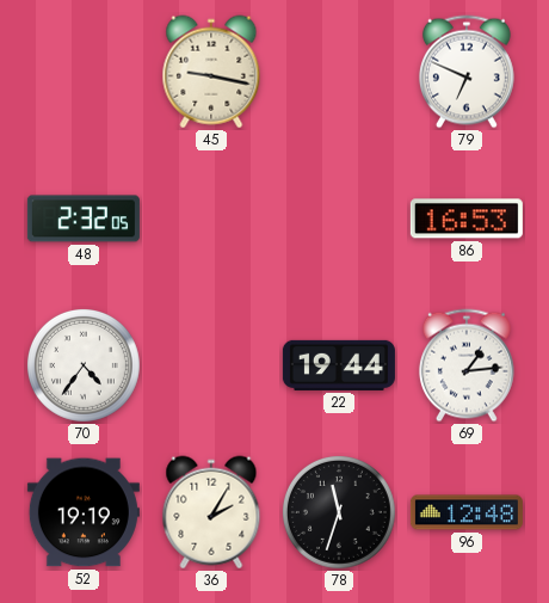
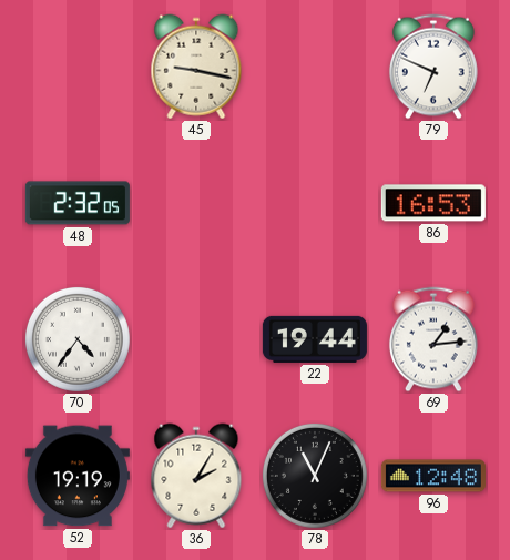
78: 11:33 -> 11:04
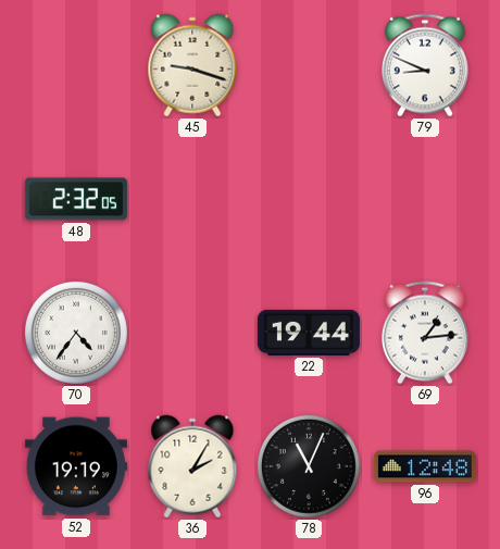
45: 9:17 -> 9:18
79: 6:49 -> 8:49
86: 16:53 -> none
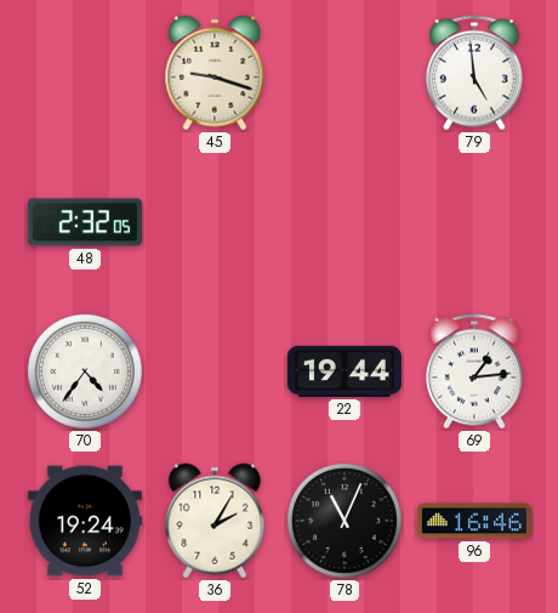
79: 8:49 -> 4:59
52: 19:19 -> 19:24
96: 12:48 -> 16:46
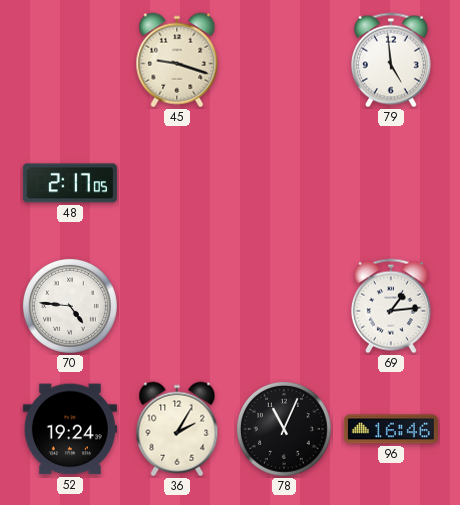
48: 2:32 -> 2:17
70: 4:36 -> 4:46
22: 19:44 -> none
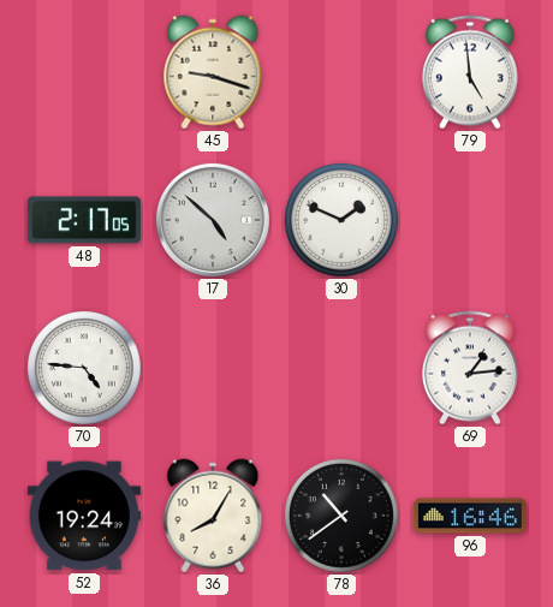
17: none -> 4:52
30: none -> 1:49
36: 2:05 -> 8:05
78: 11:04 -> 10:39
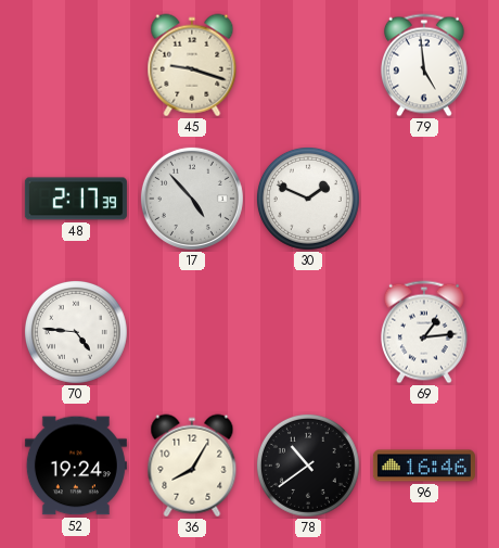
48: 2:17:05 -> 2:17:39
17: 4:52 -> 4:53
